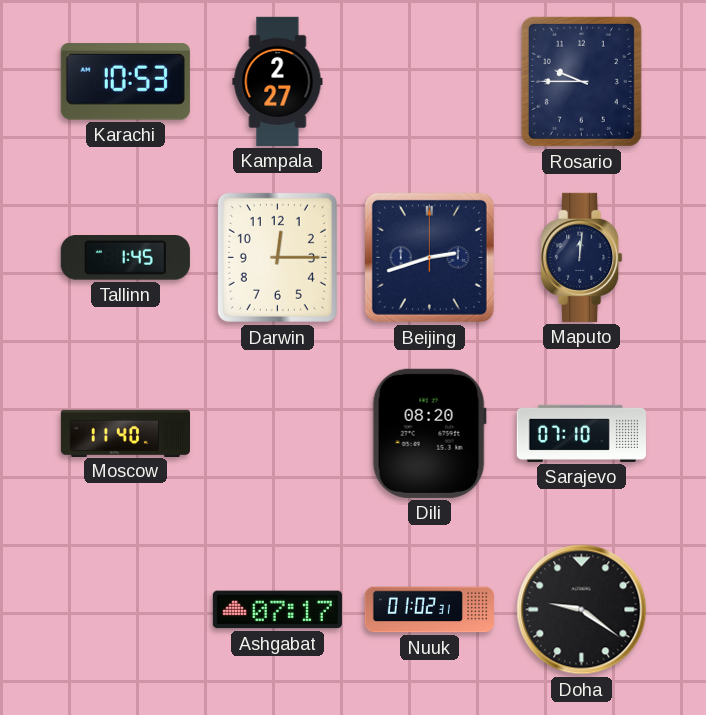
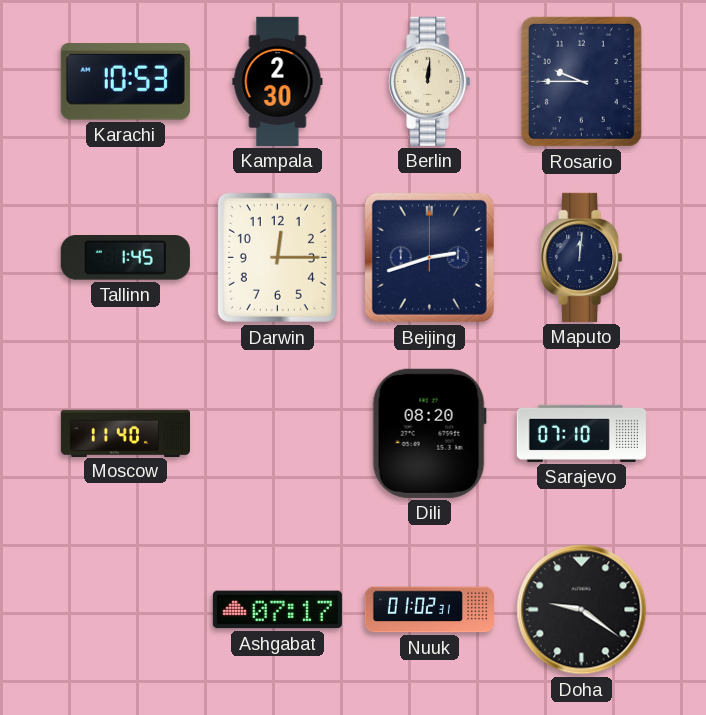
Kampala: 2:27 -> 2:30
Berlin: none -> 12:01
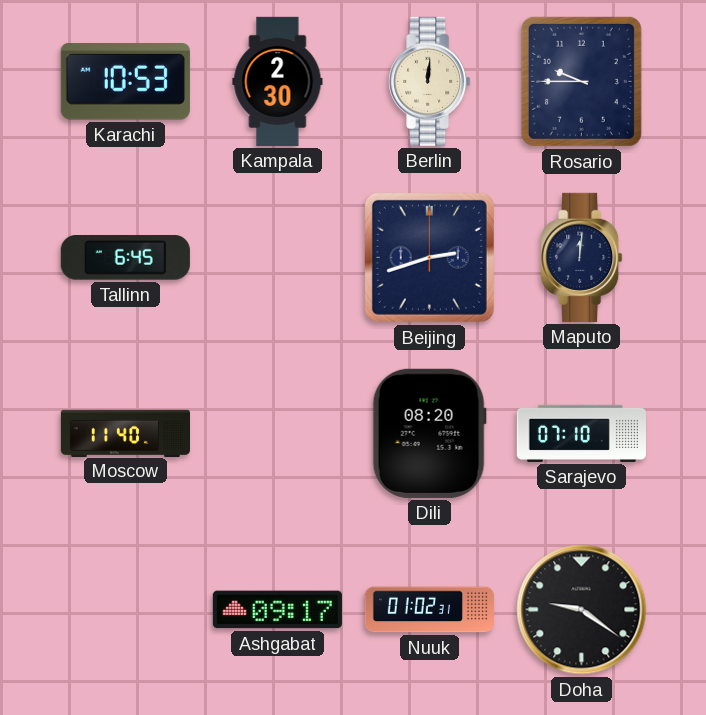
Tallinn: 1:45 -> 6:45
Darwin: 12:15 -> none
Ashgabat: 07:17 -> 09:17
